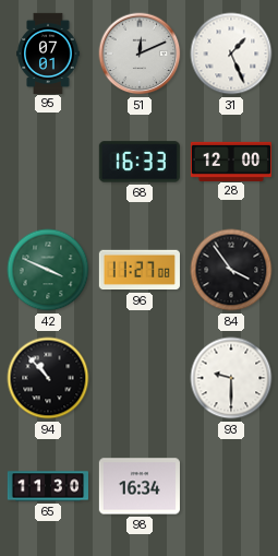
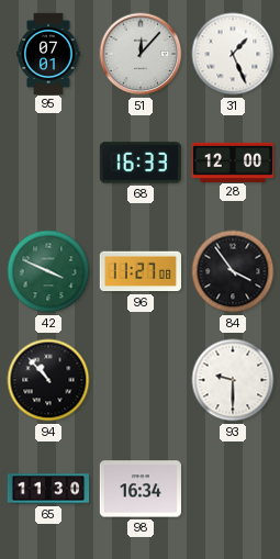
51: 12:11 -> 12:07
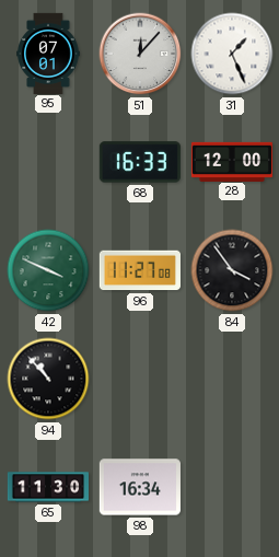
93: 9:30 -> none
